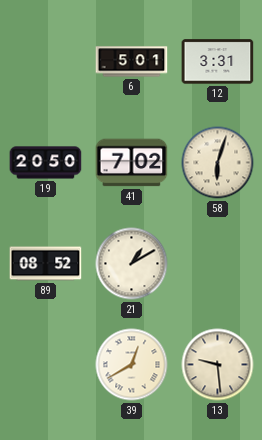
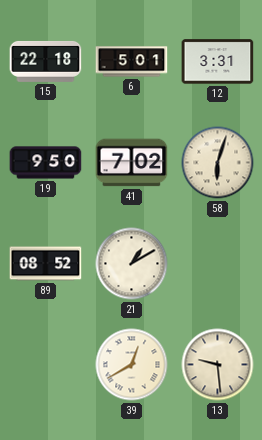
15: none -> 22:18
19: 20:50 -> 9:50
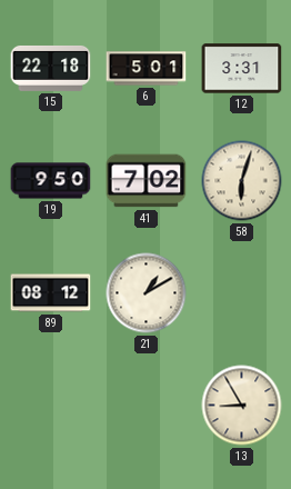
89: 08:52 -> 08:12
39: 12:40 -> none
13: 9:29 -> 8:55
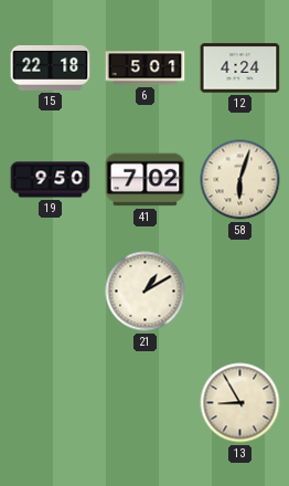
12: 3:31 -> 4:24
89: 08:12 -> none
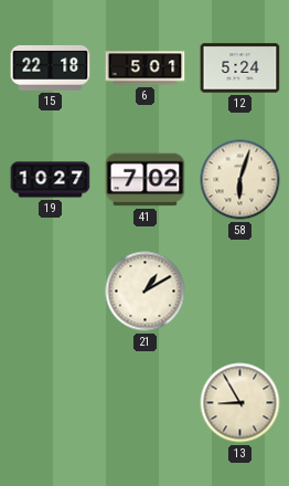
12: 4:24 -> 5:24
19: 9:50 -> 10:27
